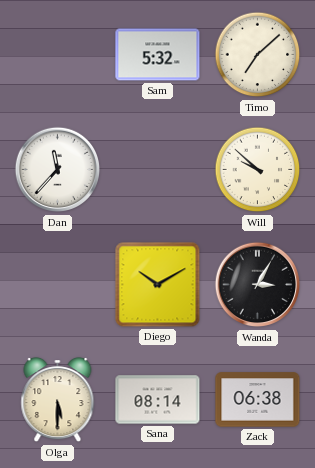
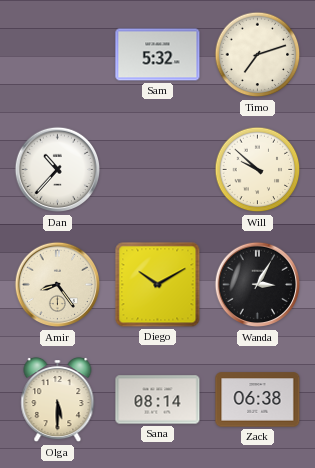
Timo: 7:08 -> 7:12
Dan: 11:37 -> 10:37
Amir: none -> 8:24
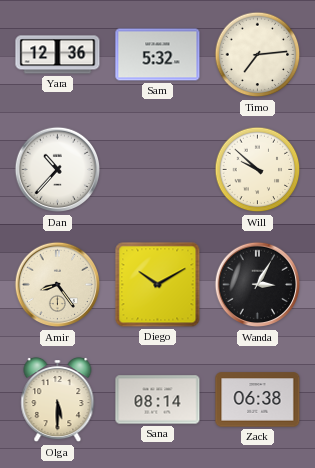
Yara: none -> 12:36
Timo: 7:12 -> 7:14
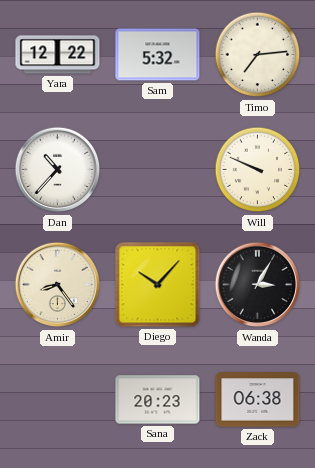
Yara: 12:36 -> 12:22
Will: 9:52 -> 9:49
Diego: 10:10 -> 10:07
Olga: 5:30 -> none
Sana: 08:14 -> 20:23
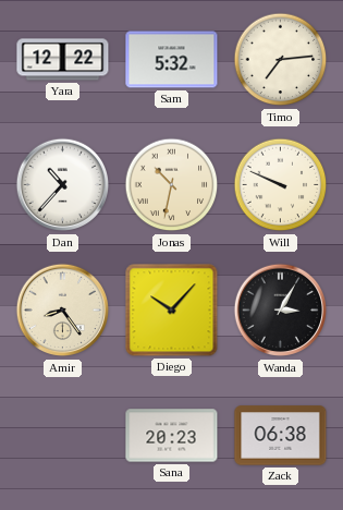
Jonas: none -> 10:32
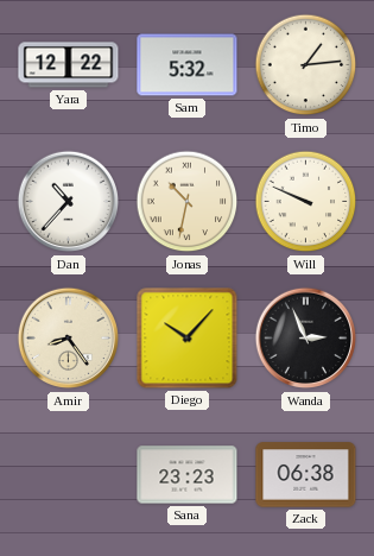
Timo: 7:14 -> 1:14
Wanda: 3:05 -> 2:56
Sana: 20:23 -> 23:23
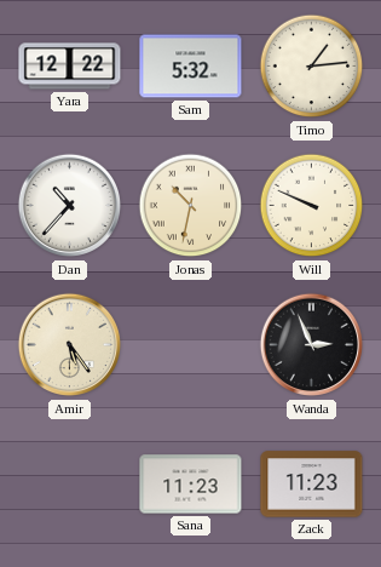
Amir: 8:24 -> 5:24
Diego: 10:07 -> none
Sana: 23:23 -> 11:23
Zack: 06:38 -> 11:23
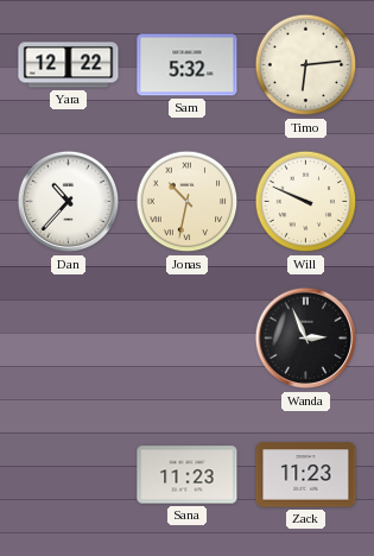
Timo: 1:14 -> 6:14
Amir: 5:24 -> none
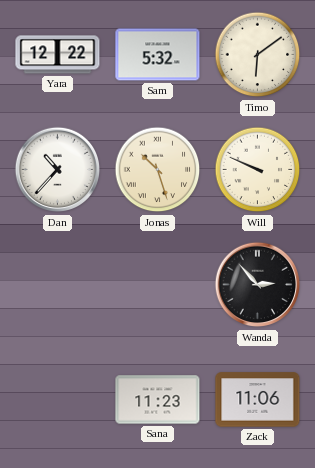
Timo: 6:14 -> 6:09
Jonas: 10:32 -> 10:27
Wanda: 2:56 -> 2:53
Zack: 11:23 -> 11:06
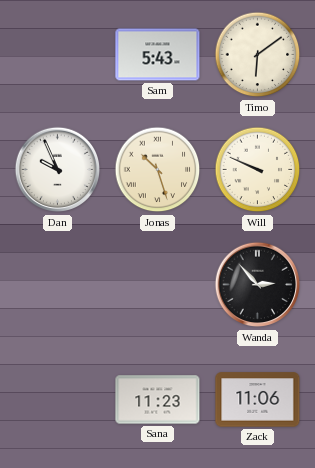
Yara: 12:22 -> none
Sam: 5:32 -> 5:43
Dan: 10:37 -> 9:56
